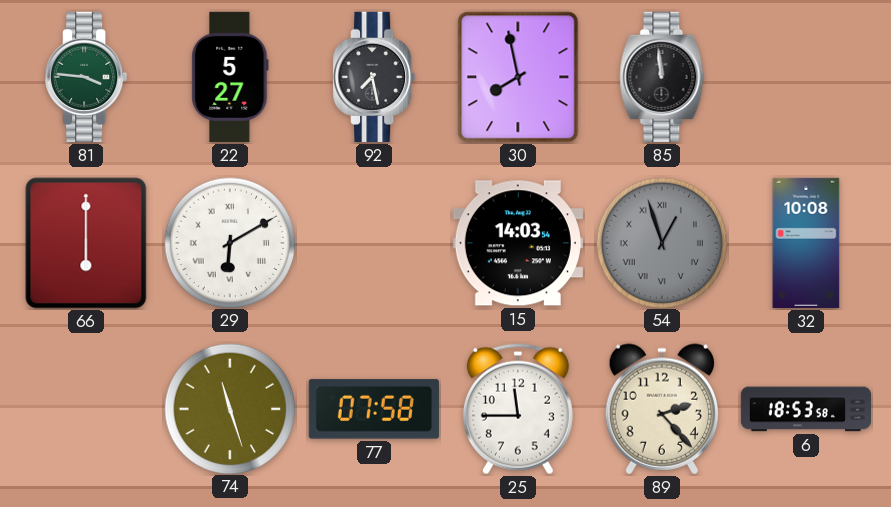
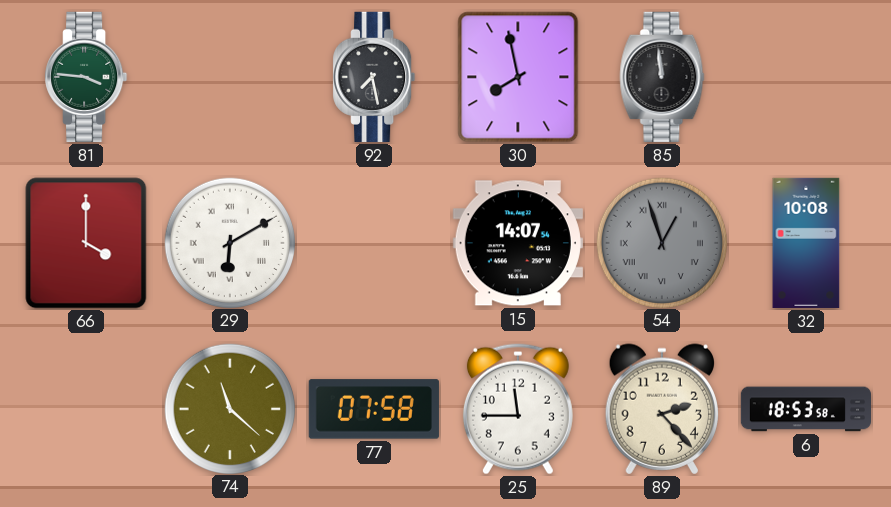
22: 5:27 -> none
66: 6:00 -> 4:00
15: 14:03 -> 14:07
74: 11:27 -> 11:22
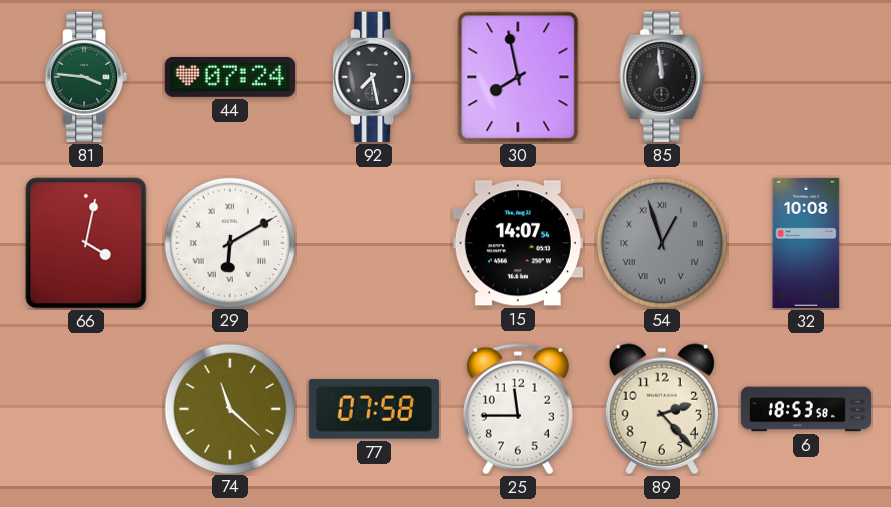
44: none -> 07:24
66: 4:00 -> 4:02
